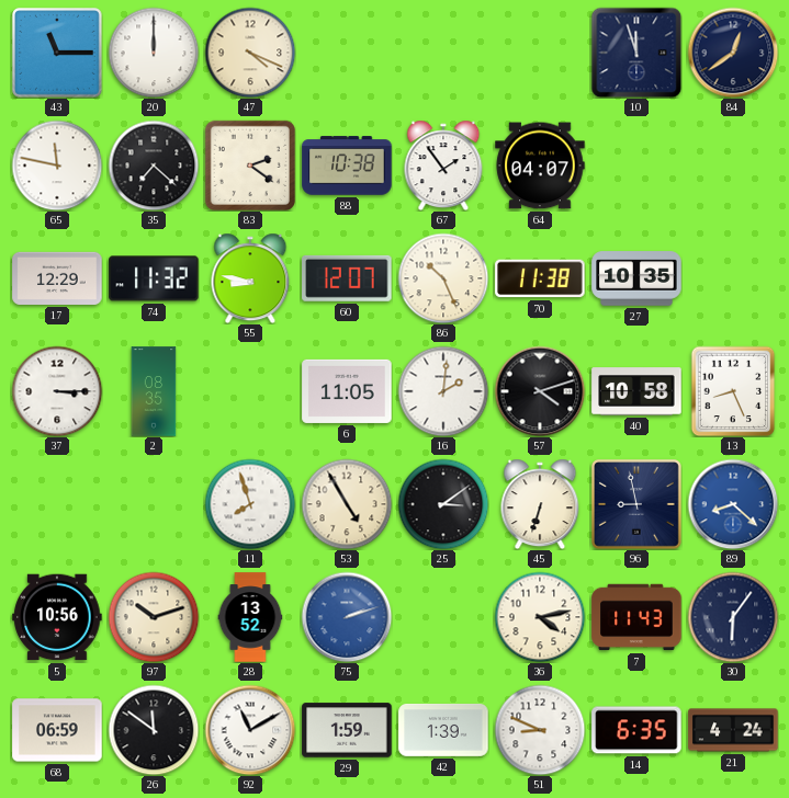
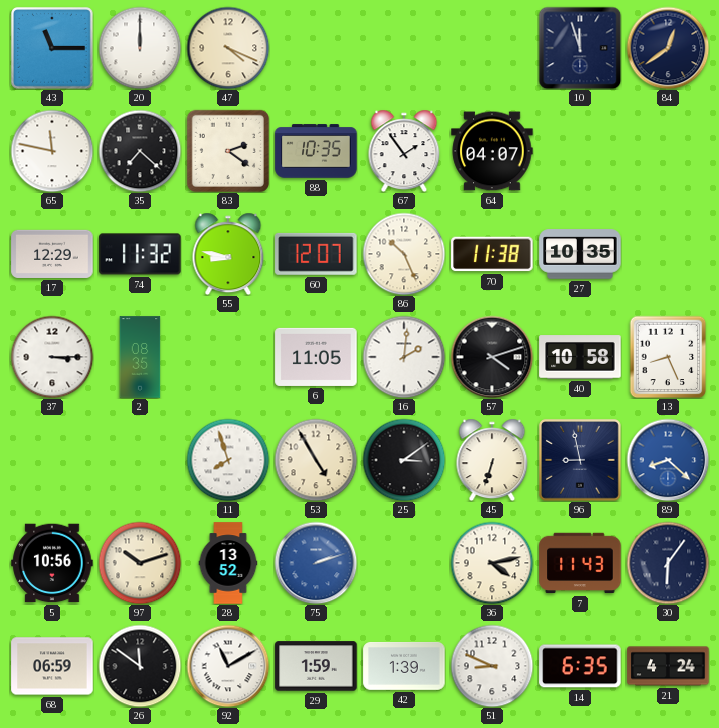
88: 10:38 -> 10:35
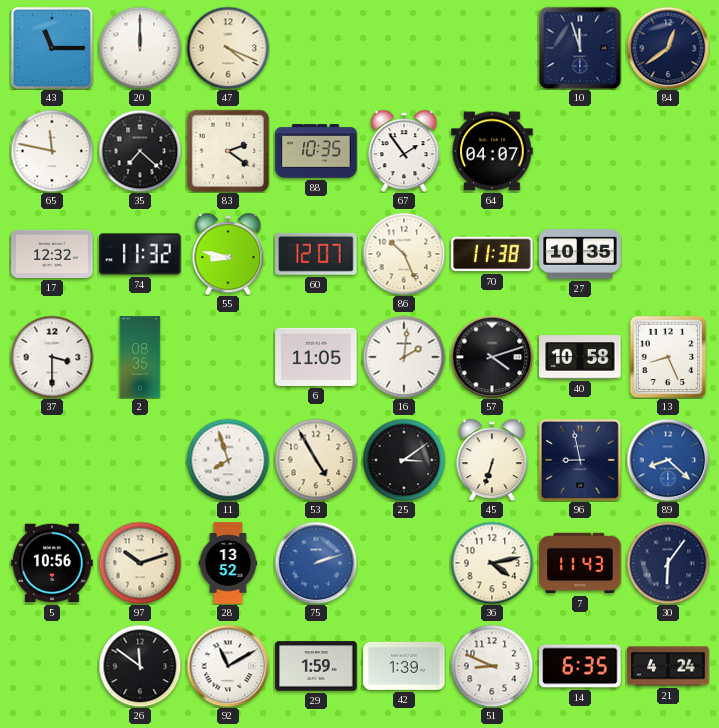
17: 12:29 -> 12:32
37: 3:15 -> 3:30
68: 06:59 -> none
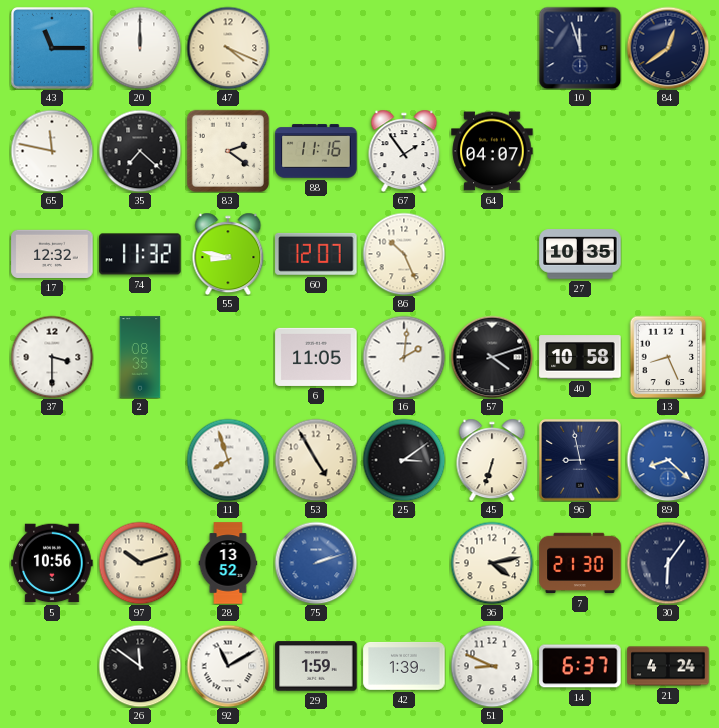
88: 10:35 -> 11:16
70: 11:38 -> none
7: 11:43 -> 21:30
14: 6:35 -> 6:37
